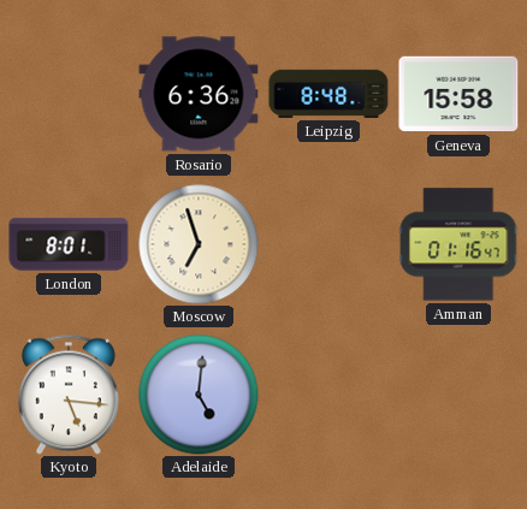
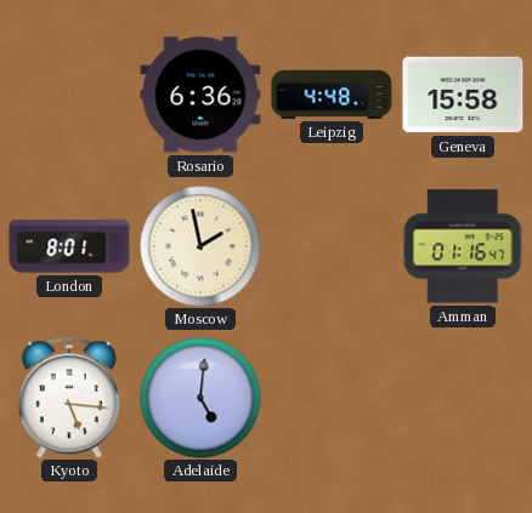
Leipzig: 8:48 -> 4:48
Moscow: 6:57 -> 1:58
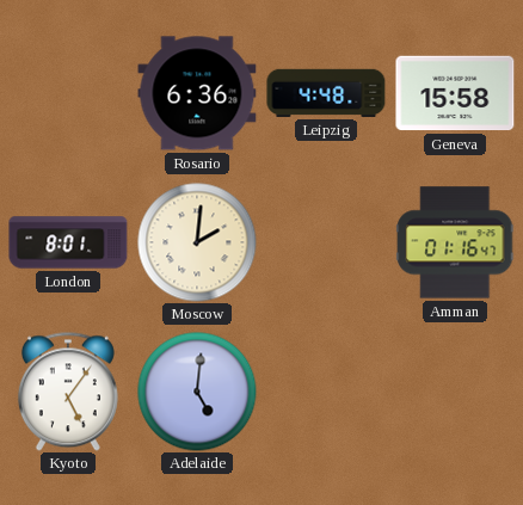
Moscow: 1:58 -> 2:01
Kyoto: 5:16 -> 5:06
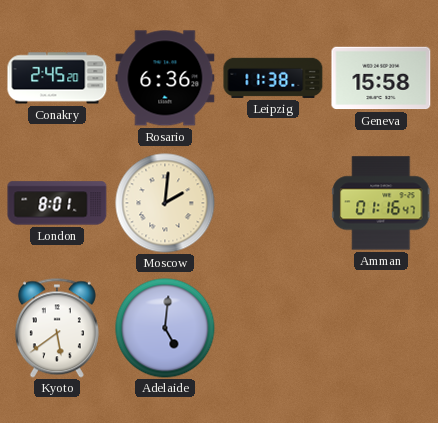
Conakry: none -> 2:45
Leipzig: 4:48 -> 11:38
Kyoto: 5:06 -> 5:39
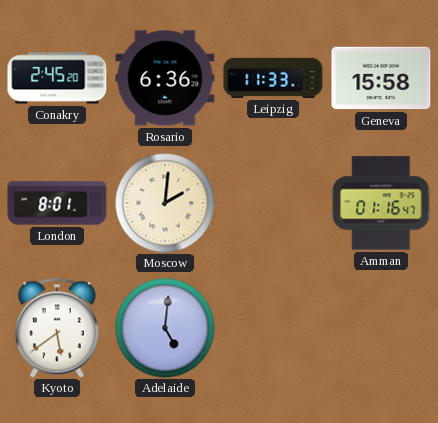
Leipzig: 11:38 -> 11:33
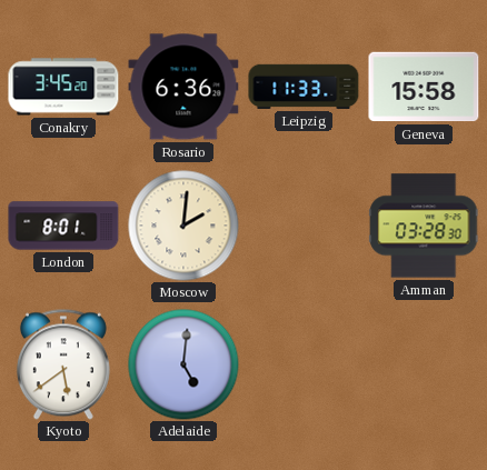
Conakry: 2:45 -> 3:45
Amman: 01:16 -> 03:28
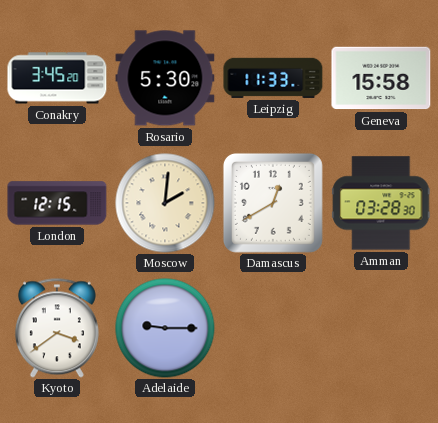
Rosario: 6:36 -> 5:30
London: 8:01 -> 12:15
Damascus: none -> 12:40
Kyoto: 5:39 -> 3:39
Adelaide: 5:01 -> 9:15
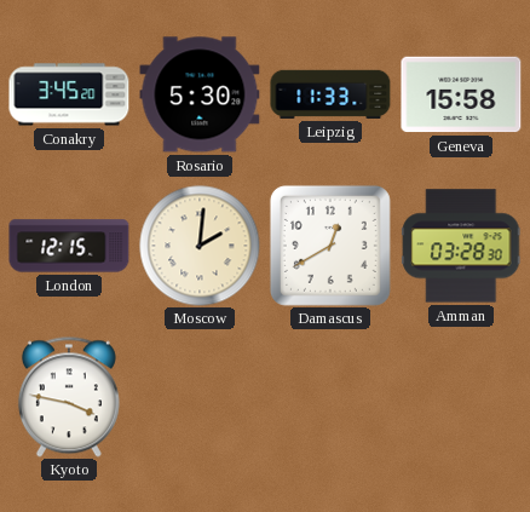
Kyoto: 3:39 -> 3:47
Adelaide: 9:15 -> none
